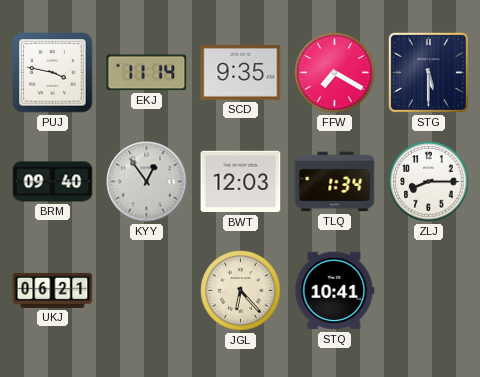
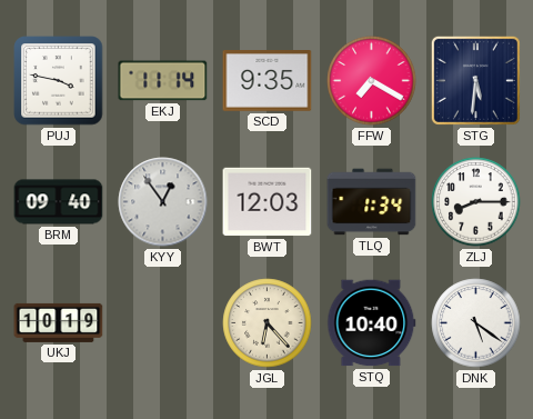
STG: 5:30 -> 5:31
UKJ: 06:21 -> 10:19
STQ: 10:41 -> 10:40
DNK: none -> 5:21
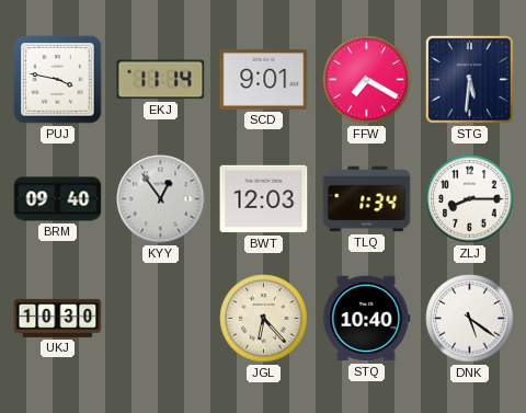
SCD: 9:35 -> 9:01
UKJ: 10:19 -> 10:30
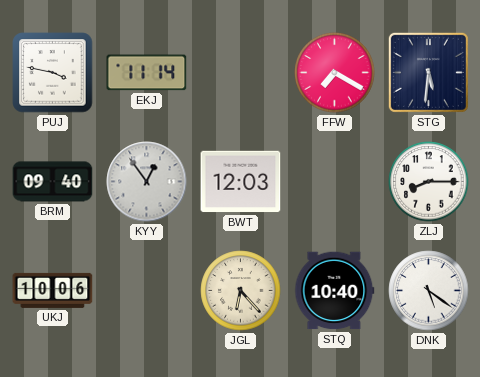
SCD: 9:01 -> none
TLQ: 1:34 -> none
UKJ: 10:30 -> 10:06
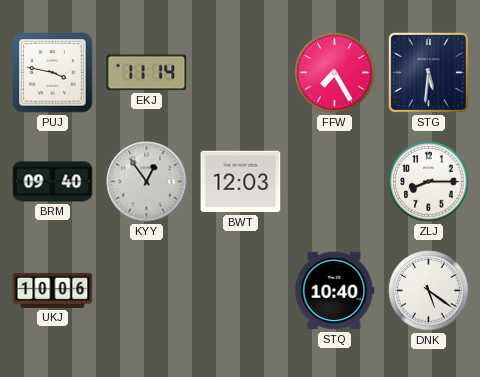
FFW: 7:20 -> 7:25
JGL: 6:23 -> none
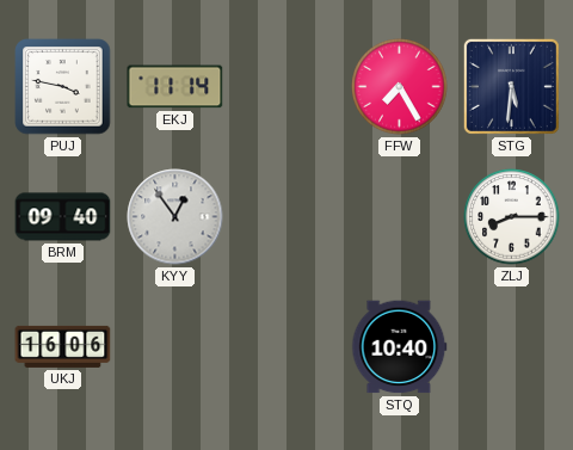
BWT: 12:03 -> none
UKJ: 10:06 -> 16:06
DNK: 5:21 -> none
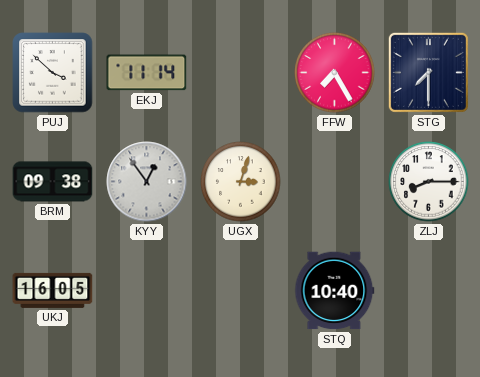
PUJ: 3:47 -> 3:52
STG: 5:31 -> 7:30
BRM: 09:40 -> 09:38
UGX: none -> 3:03
UKJ: 16:06 -> 16:05
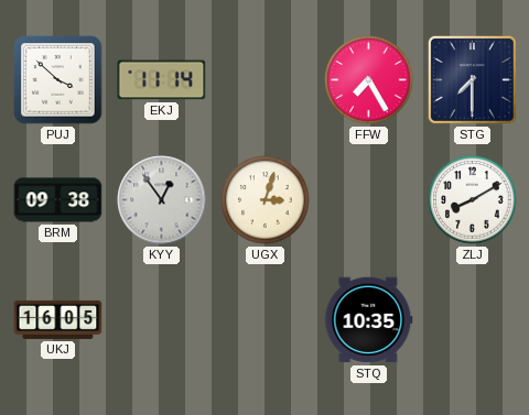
ZLJ: 8:15 -> 8:10
STQ: 10:40 -> 10:35
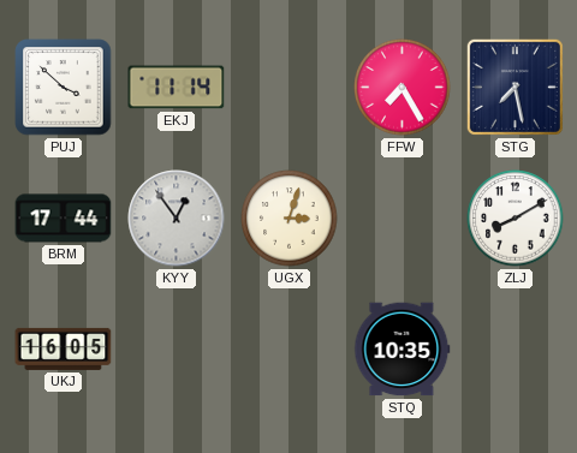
STG: 7:30 -> 7:28
BRM: 09:38 -> 17:44
